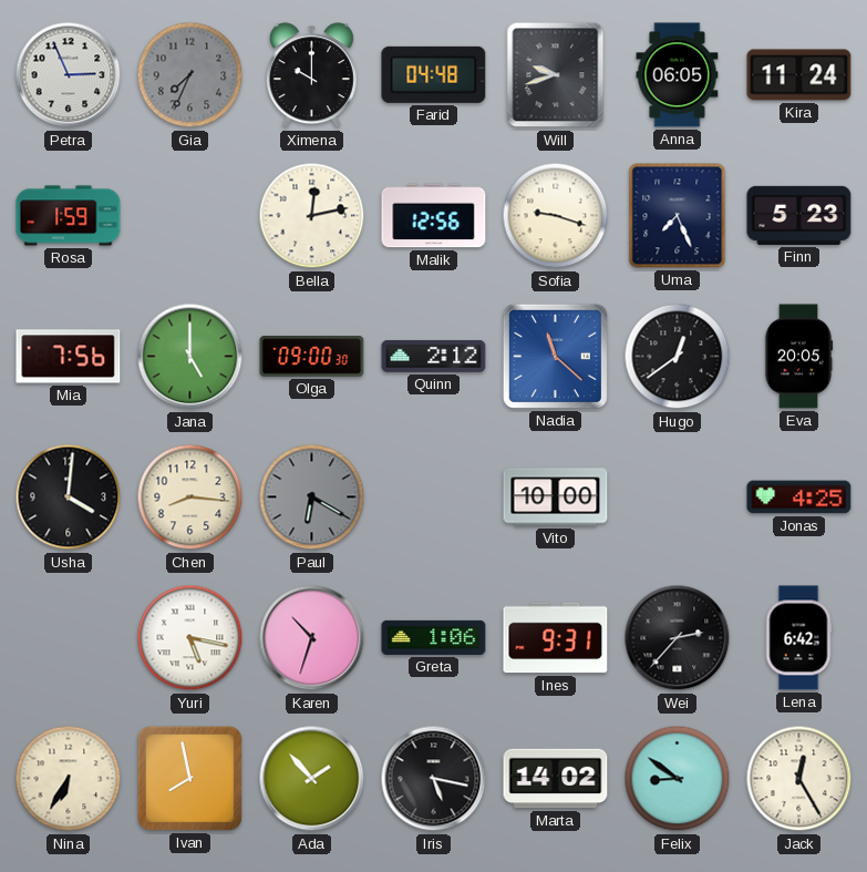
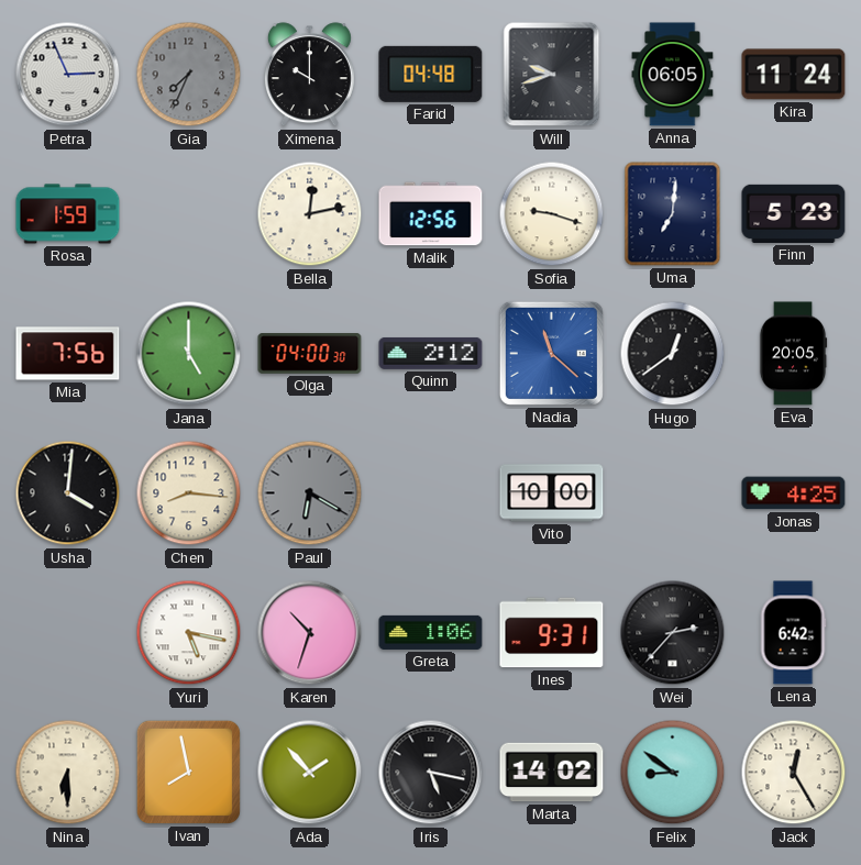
Uma: 7:26 -> 7:01
Olga: 09:00 -> 04:00
Nina: 6:35 -> 6:30
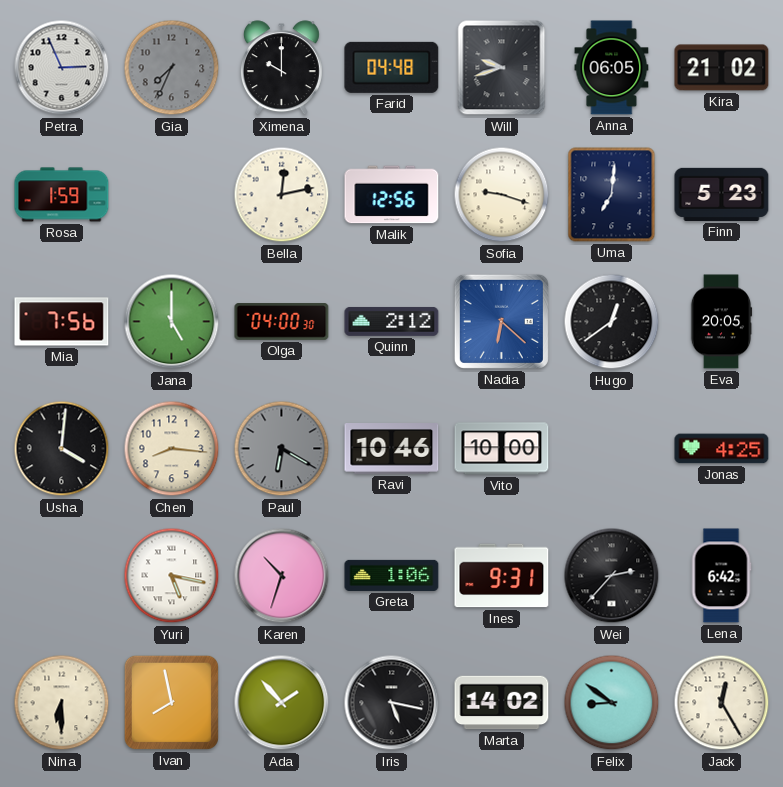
Kira: 11:24 -> 21:02
Nadia: 11:22 -> 6:22
Ravi: none -> 10:46
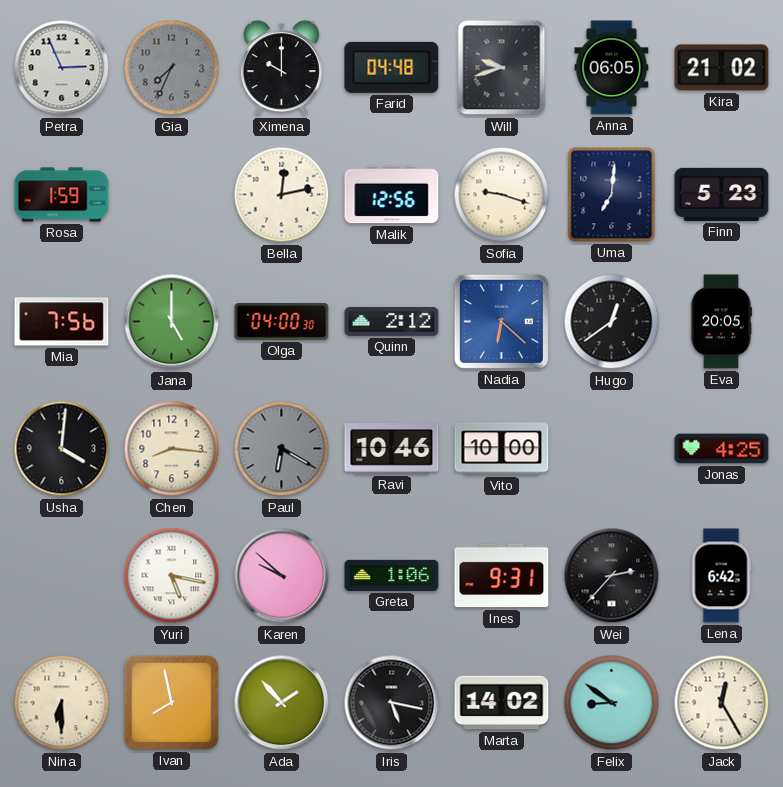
Karen: 10:33 -> 9:52
